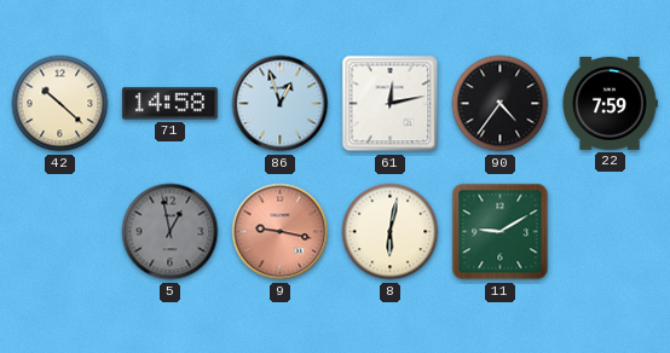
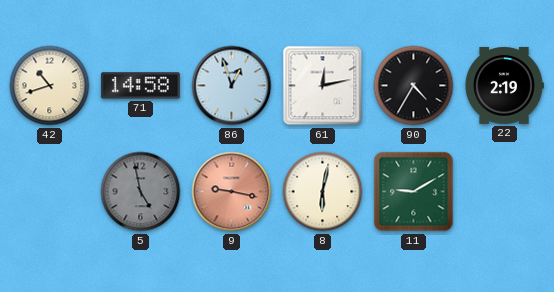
42: 10:22 -> 10:42
90: 4:36 -> 4:35
22: 7:59 -> 2:19
5: 12:58 -> 4:58
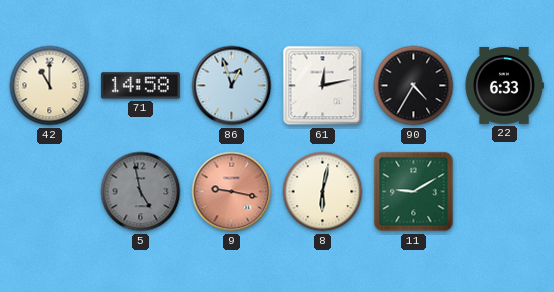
42: 10:42 -> 11:00
22: 2:19 -> 6:33
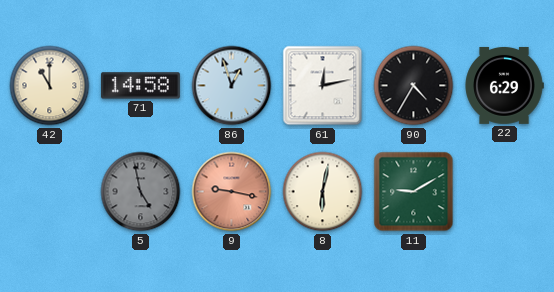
22: 6:33 -> 6:29
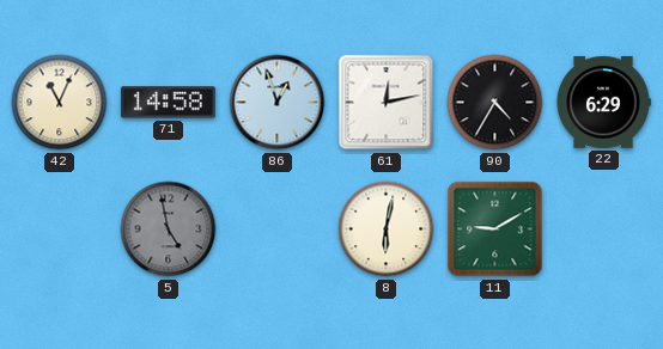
42: 11:00 -> 11:04
9: 9:17 -> none
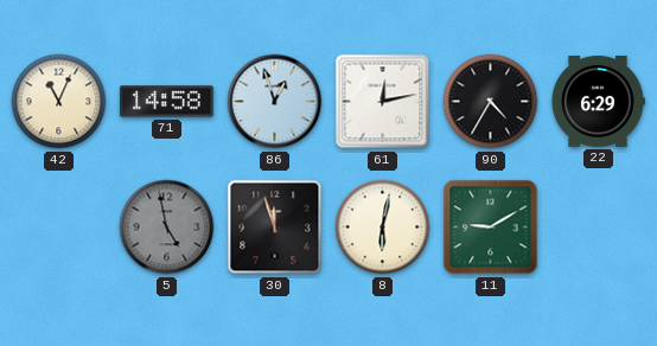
30: none -> 11:57
